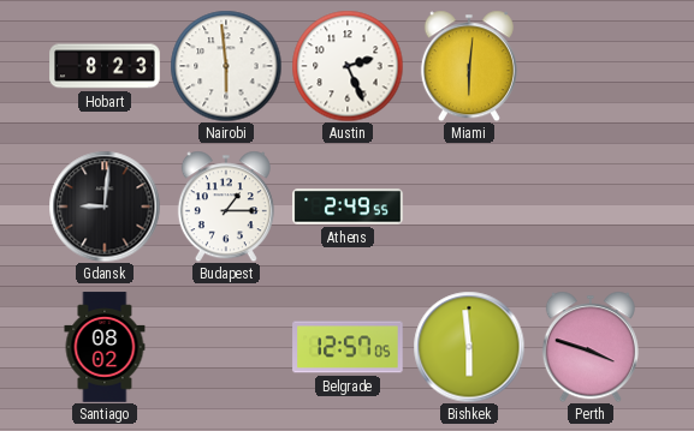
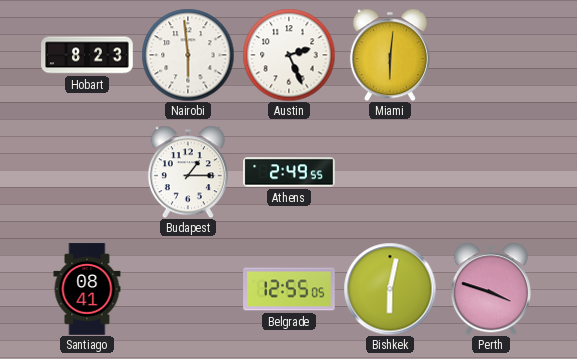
Gdansk: 9:01 -> none
Santiago: 08:02 -> 08:41
Belgrade: 12:57 -> 12:55
Bishkek: 5:59 -> 6:02
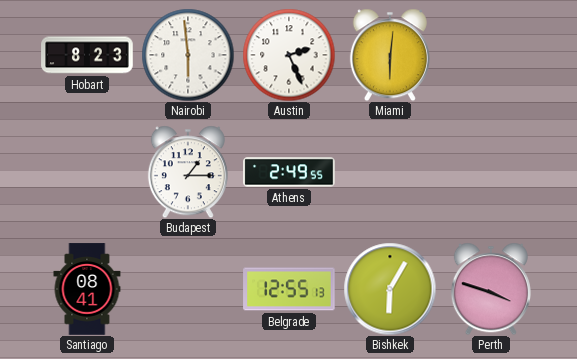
Belgrade: 12:55:05 -> 12:55:13
Bishkek: 6:02 -> 6:05
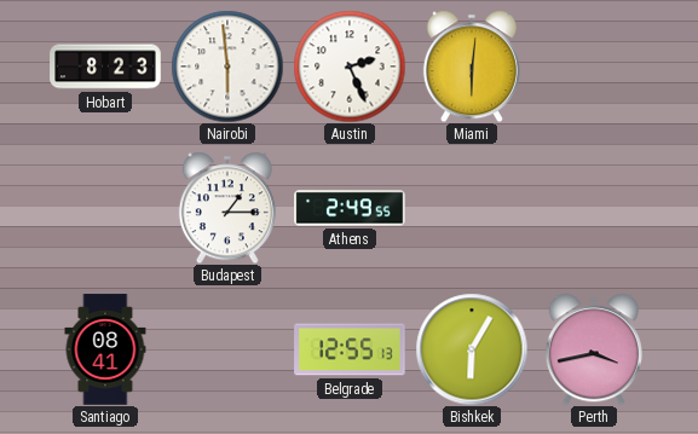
Perth: 3:48 -> 3:43
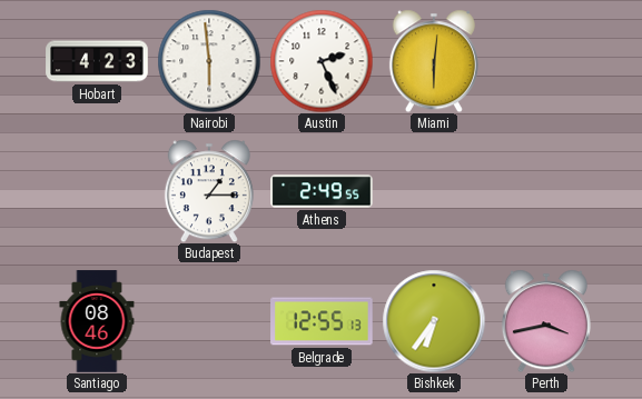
Hobart: 8:23 -> 4:23
Santiago: 08:41 -> 08:46
Bishkek: 6:05 -> 6:36
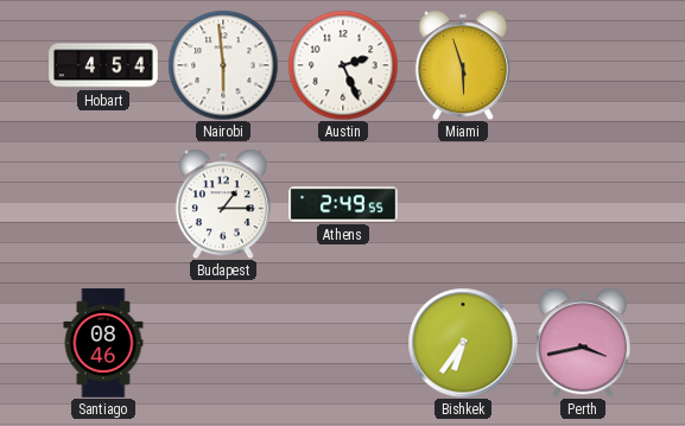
Hobart: 4:23 -> 4:54
Miami: 6:01 -> 5:57
Belgrade: 12:55 -> none
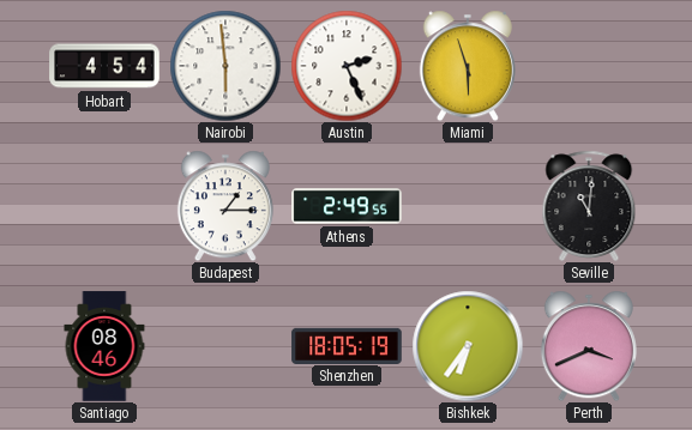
Seville: none -> 11:01
Shenzhen: none -> 18:05
Perth: 3:43 -> 3:41
